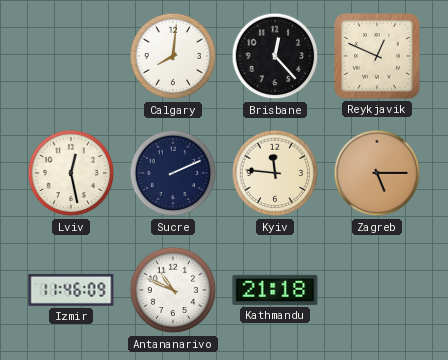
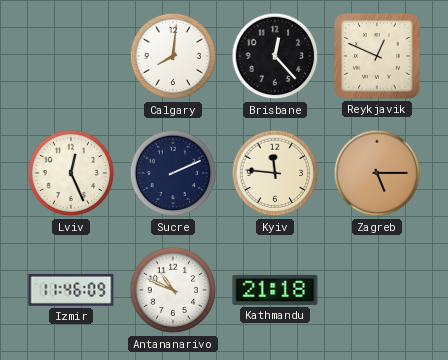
Lviv: 12:28 -> 12:26
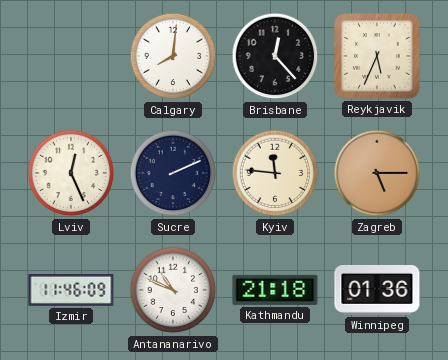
Reykjavik: 12:49 -> 5:34
Winnipeg: none -> 01:36
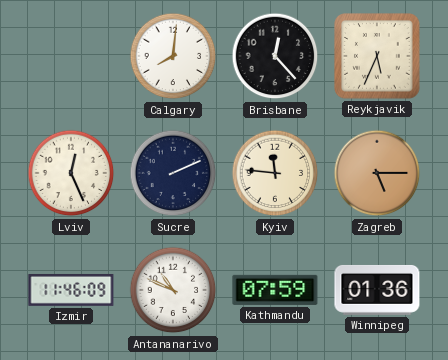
Kathmandu: 21:18 -> 07:59
